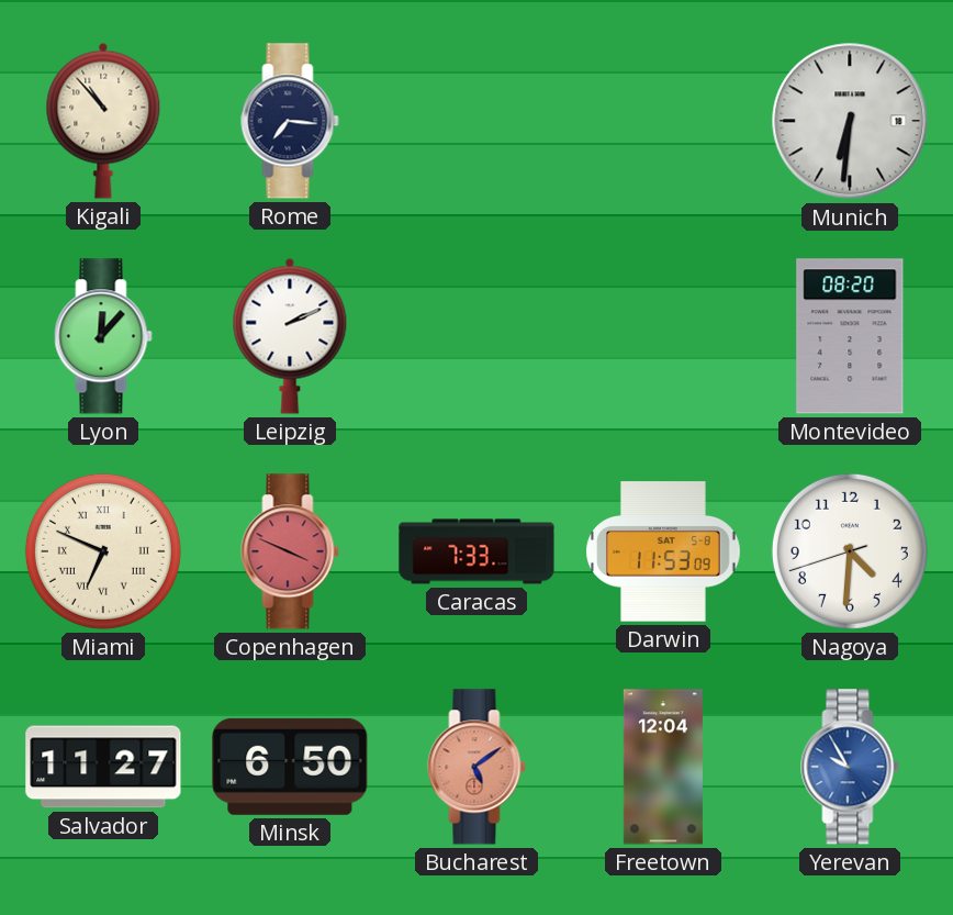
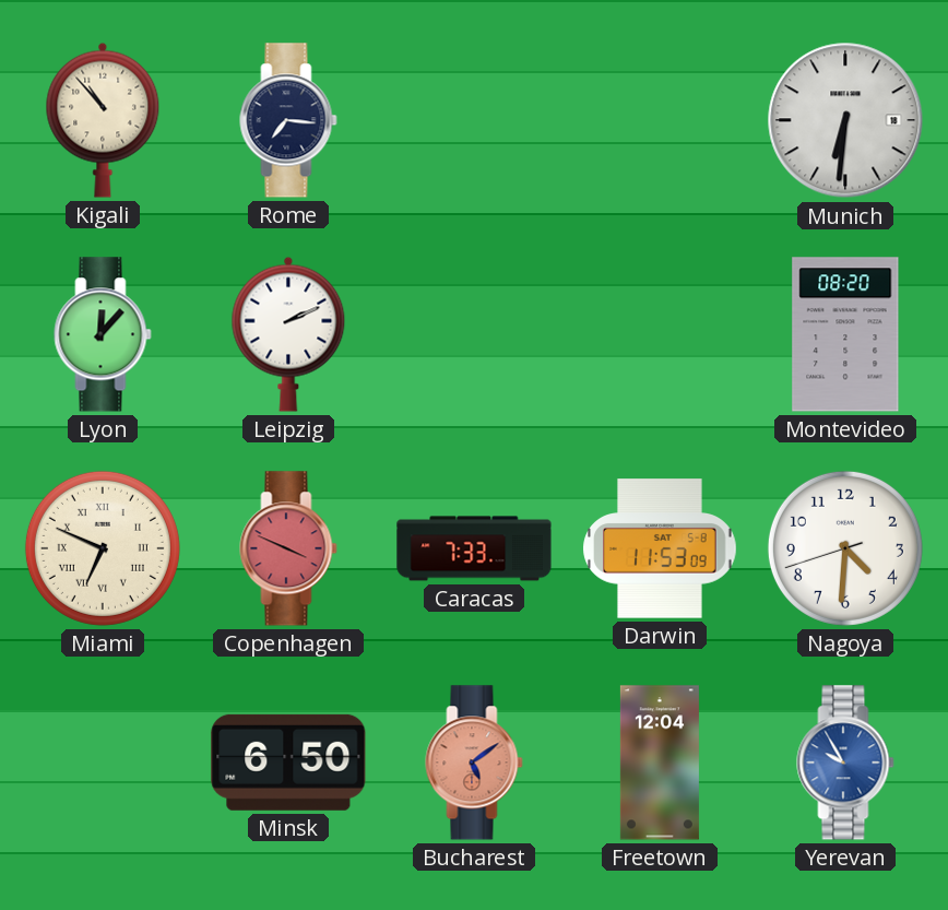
Salvador: 11:27 -> none
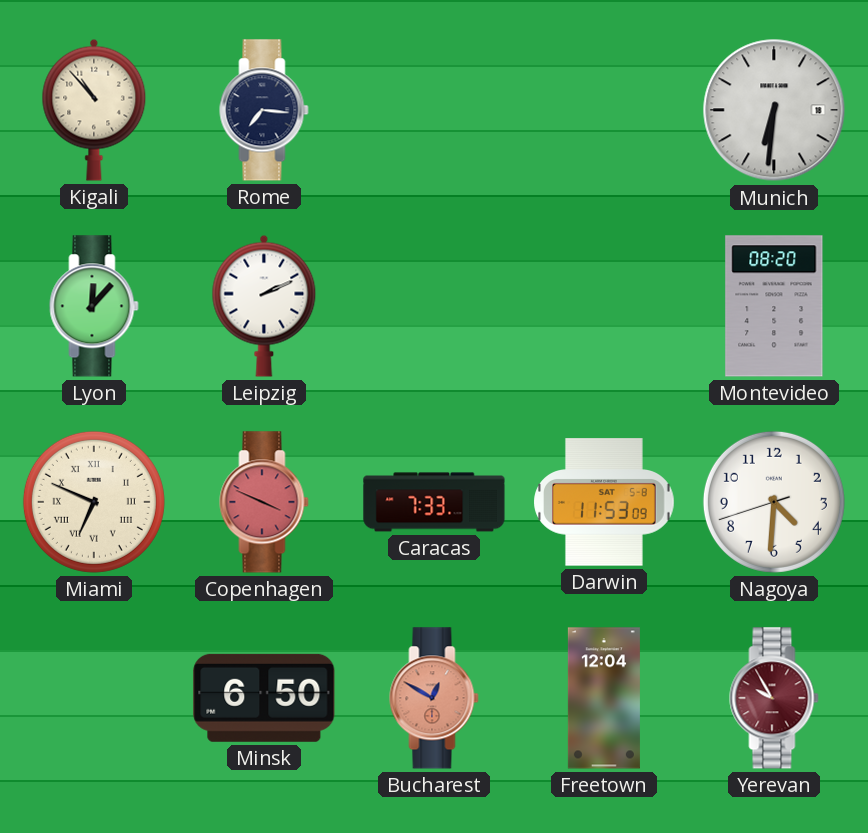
Bucharest: 5:09 -> 12:50
Yerevan dial: blue -> burgundy
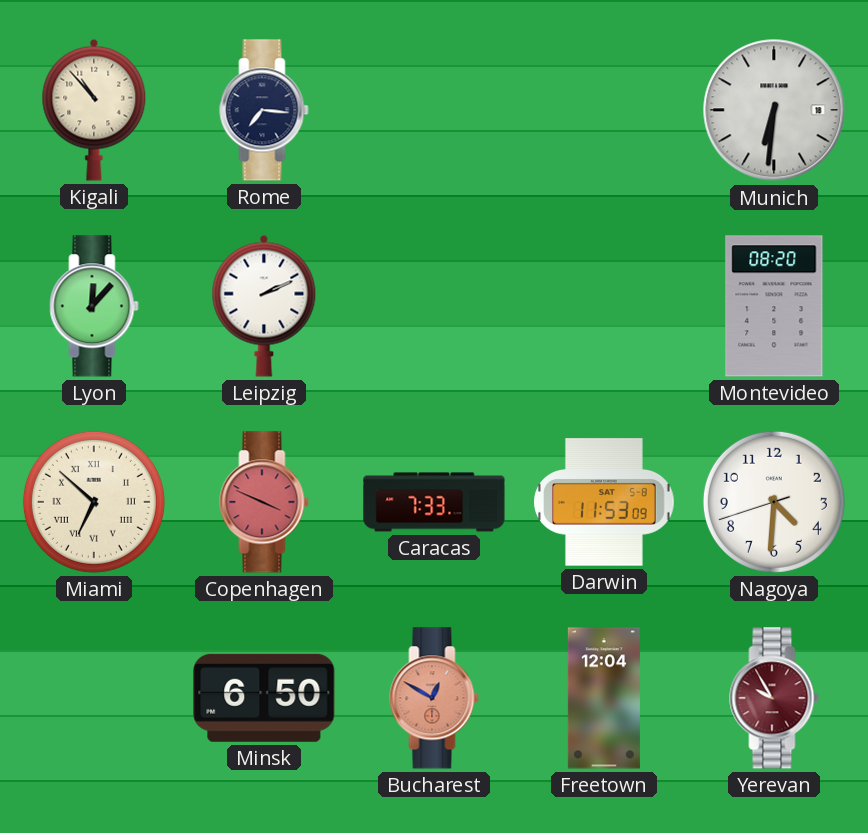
Miami: 6:49 -> 6:52
